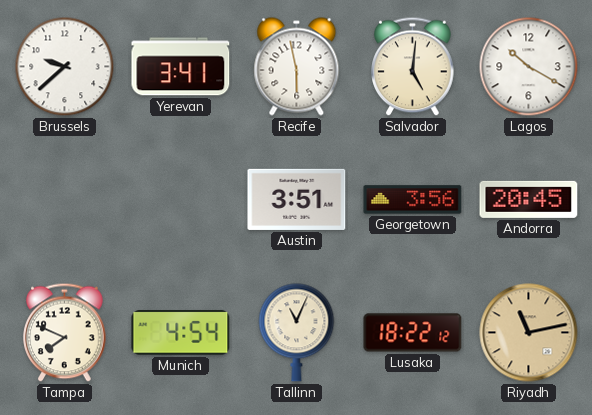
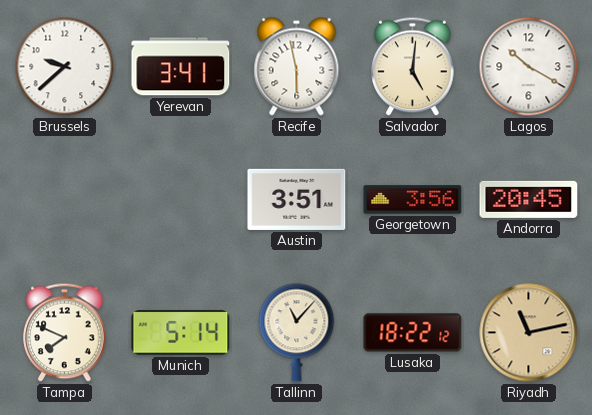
Munich: 4:54 -> 5:14
Tallinn: 11:04 -> 11:07
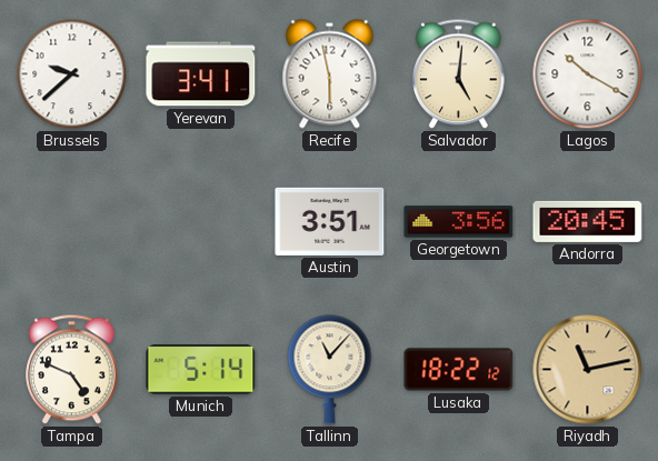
Tampa: 7:49 -> 4:49
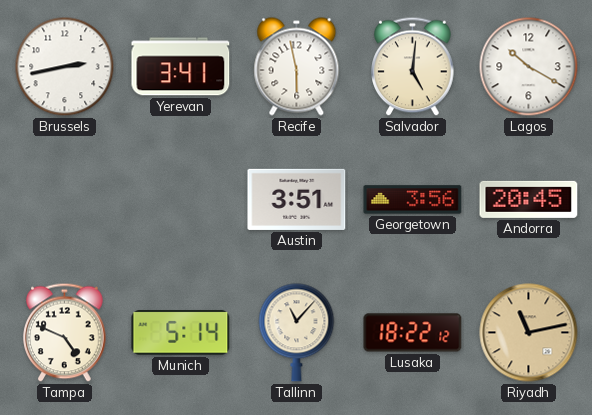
Brussels: 9:38 -> 2:43
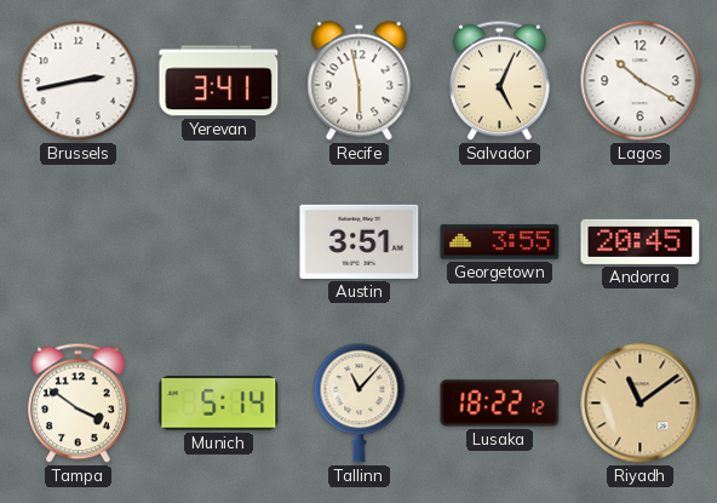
Salvador: 5:01 -> 5:04
Georgetown: 3:56 -> 3:55
Tampa: 4:49 -> 3:51
Riyadh: 11:13 -> 11:09
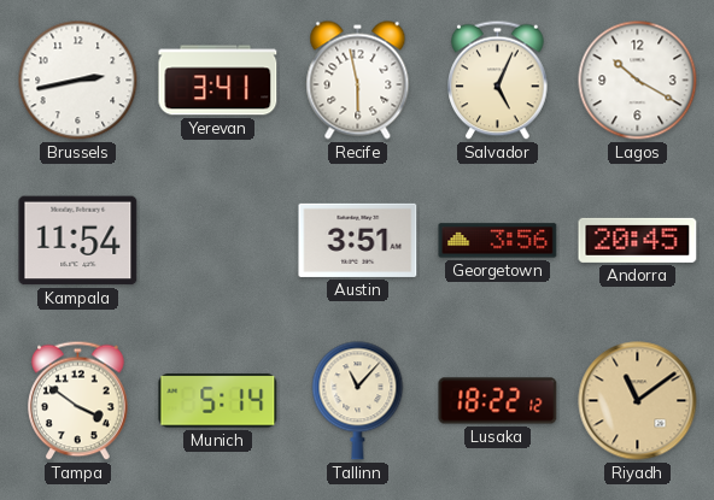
Kampala: none -> 11:54
Georgetown: 3:55 -> 3:56
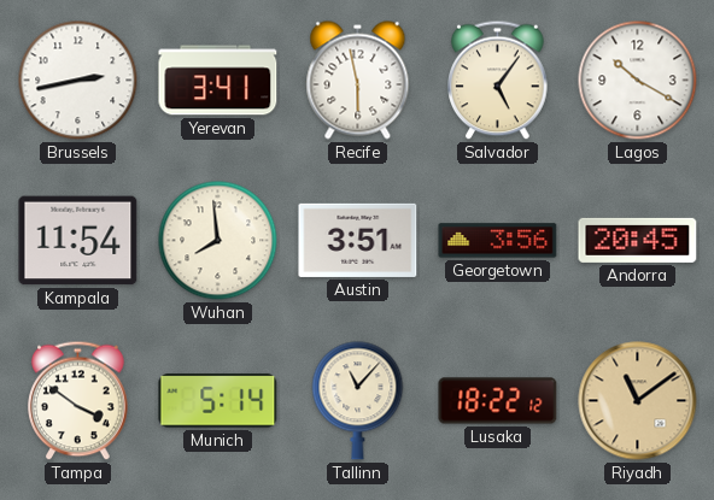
Salvador: 5:04 -> 5:06
Wuhan: none -> 7:59
